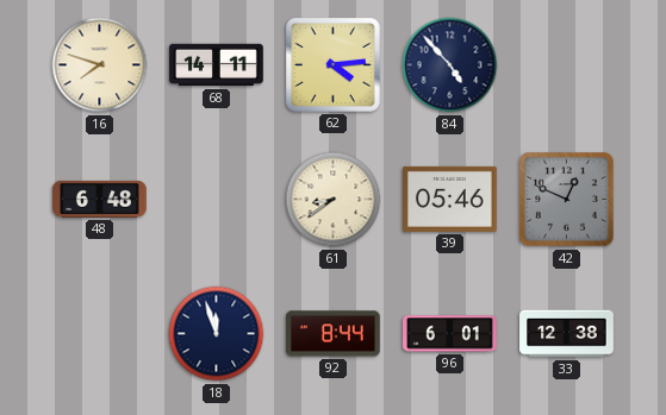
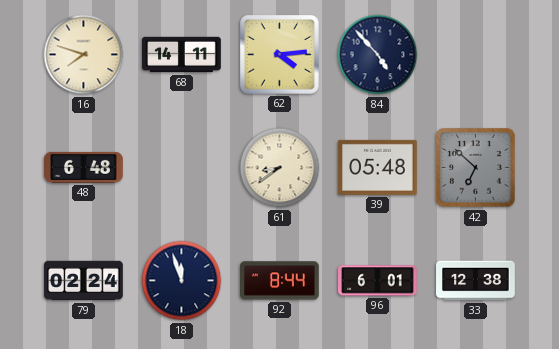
39: 05:46 -> 05:48
42: 12:49 -> 6:52
79: none -> 02:24
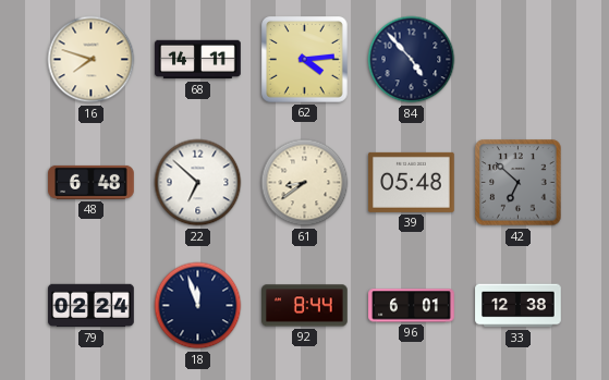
22: none -> 6:52
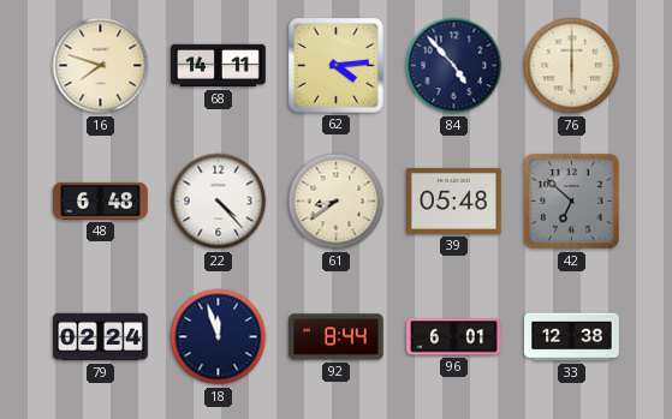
76: none -> 6:00
22: 6:52 -> 4:23
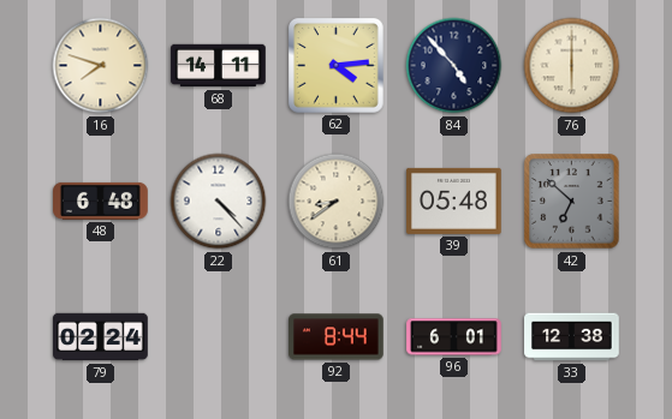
18: 11:57 -> none
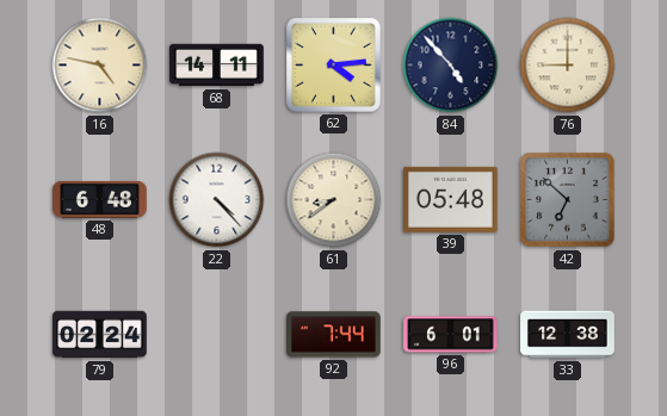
16: 7:48 -> 4:47
76: 6:00 -> 9:00
92: 8:44 -> 7:44
